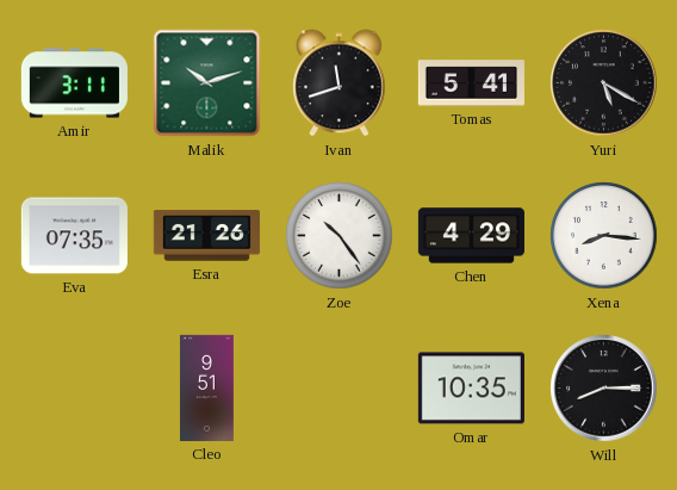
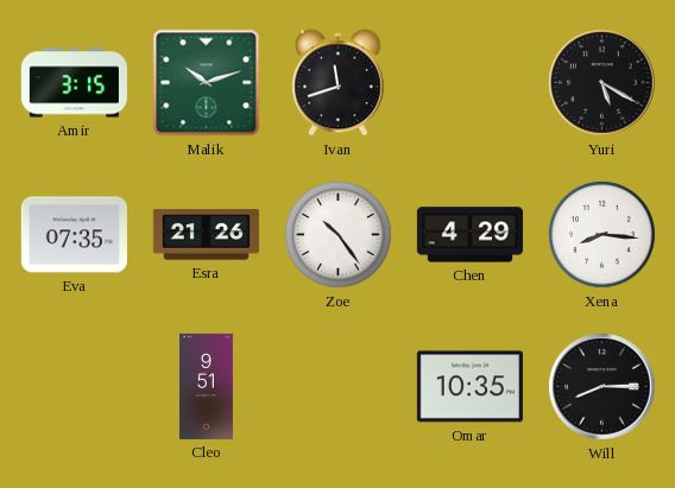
Amir: 3:11 -> 3:15
Tomas: 5:41 -> none
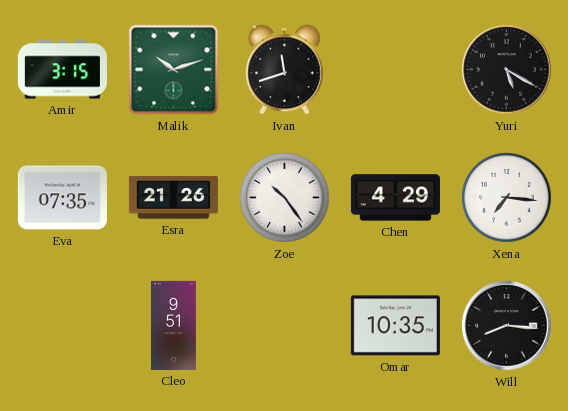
Xena: 8:16 -> 7:16
Will: 8:15 -> 8:16
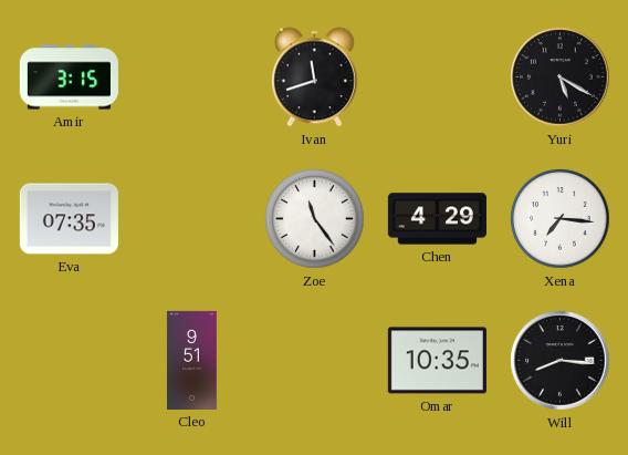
Malik: 10:12 -> none
Esra: 21:26 -> none
Zoe: 10:24 -> 11:24
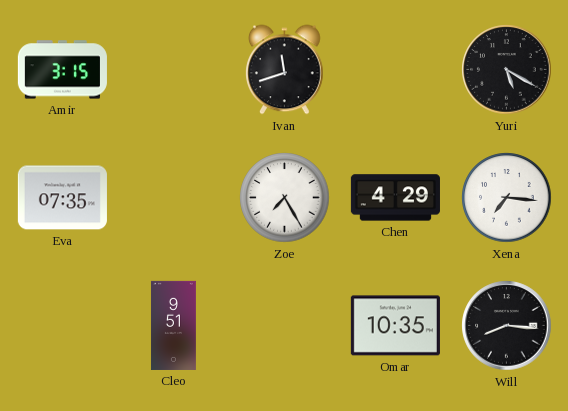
Zoe: 11:24 -> 7:25
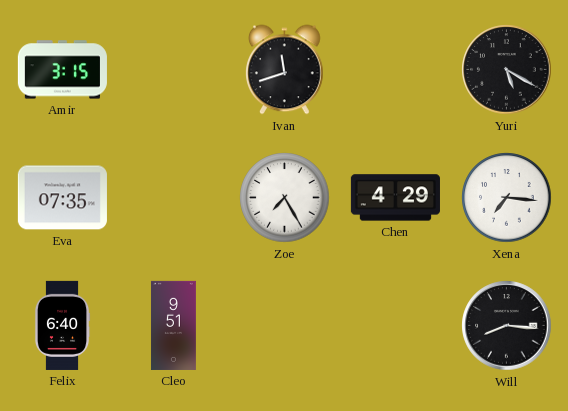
Felix: none -> 6:40
Omar: 10:35 -> none
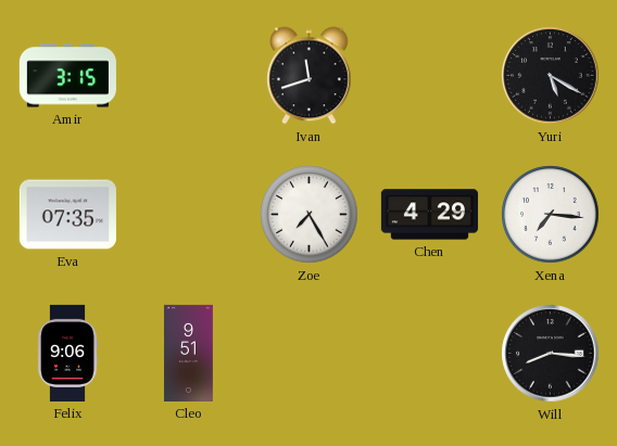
Felix: 6:40 -> 9:06
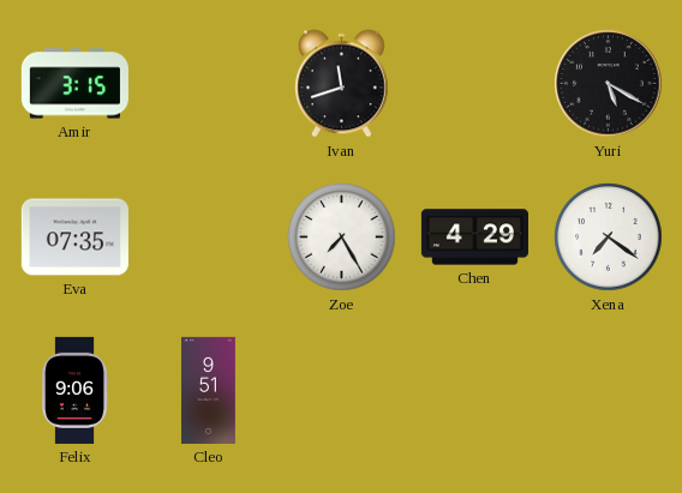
Xena: 7:16 -> 7:21
Will: 8:16 -> none
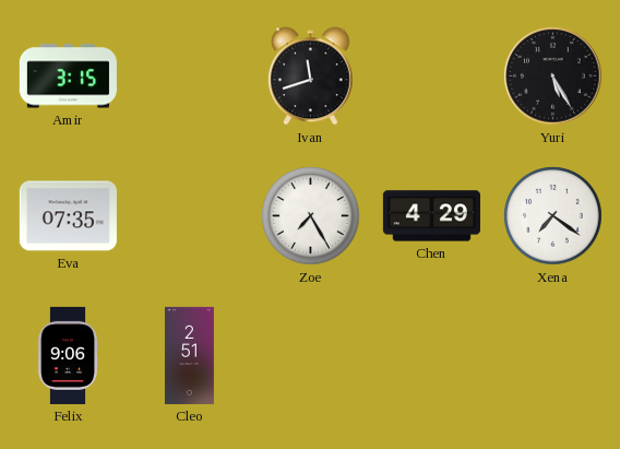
Yuri: 5:20 -> 5:25
Cleo: 9:51 -> 2:51
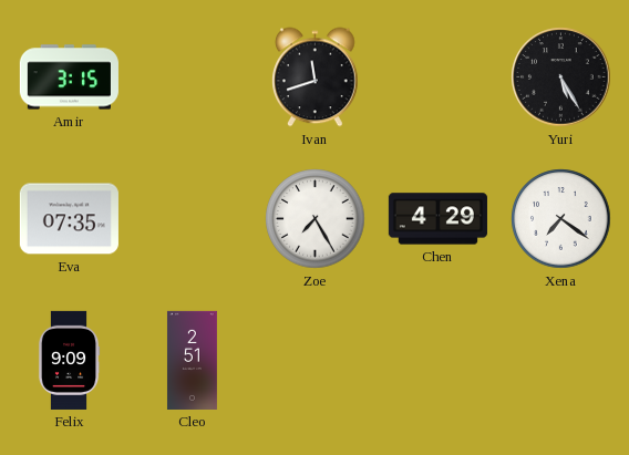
Felix: 9:06 -> 9:09
